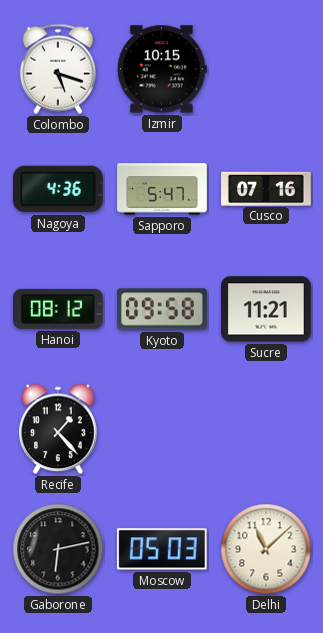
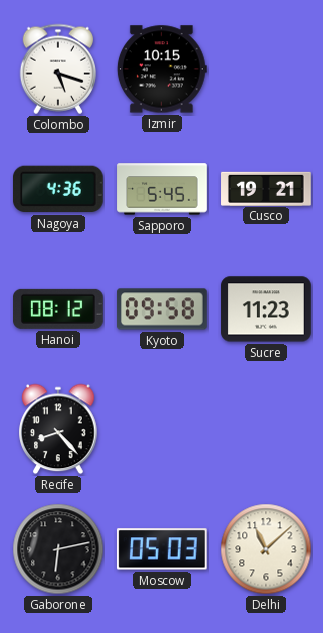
Sapporo: 5:47 -> 5:45
Cusco: 07:16 -> 19:21
Sucre: 11:21 -> 11:23
Recife: 1:23 -> 8:23
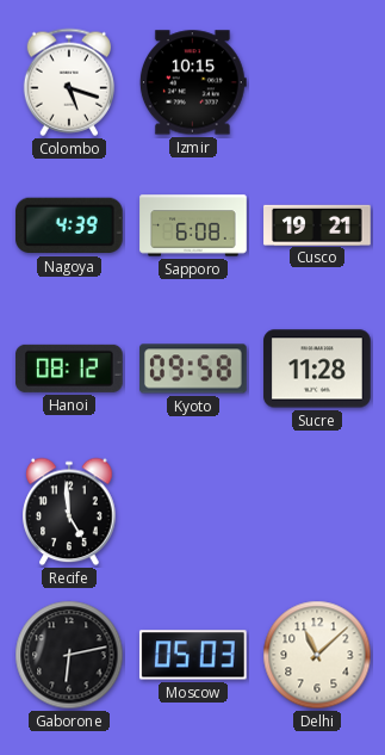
Nagoya: 4:36 -> 4:39
Sapporo: 5:45 -> 6:08
Sucre: 11:23 -> 11:28
Recife: 8:23 -> 4:59
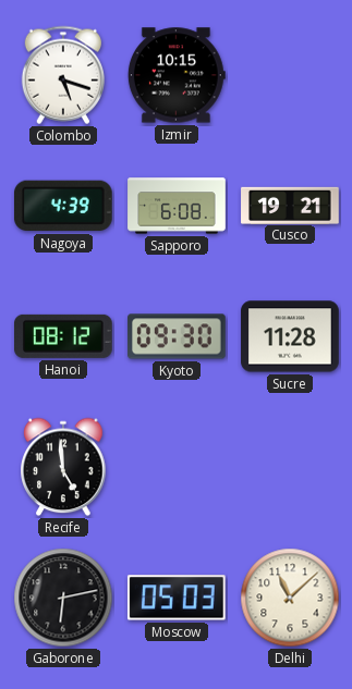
Kyoto: 09:58 -> 09:30
